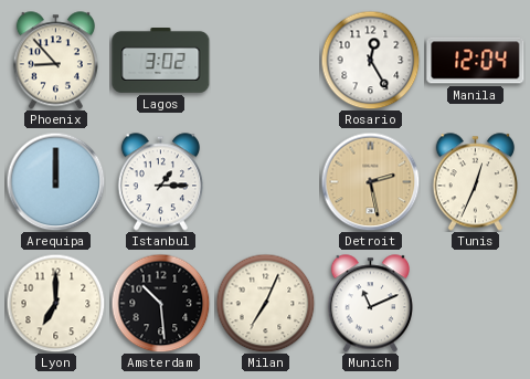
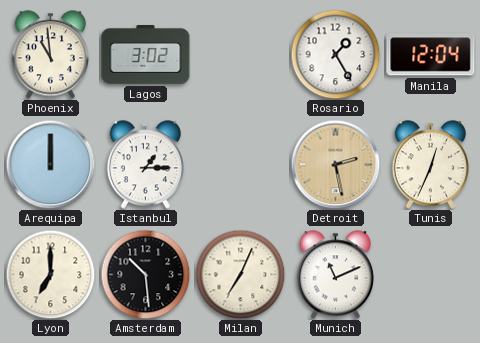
Phoenix: 8:53 -> 10:59
Rosario: 12:25 -> 1:25
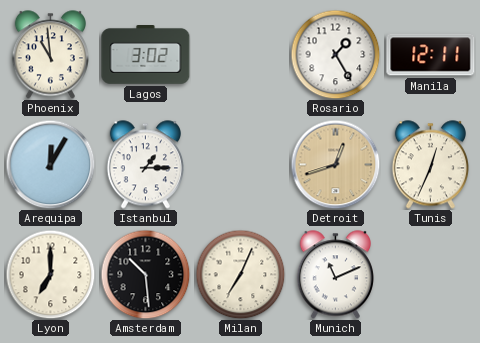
Manila: 12:04 -> 12:11
Arequipa: 12:00 -> 12:05
Detroit: 2:28 -> 12:42
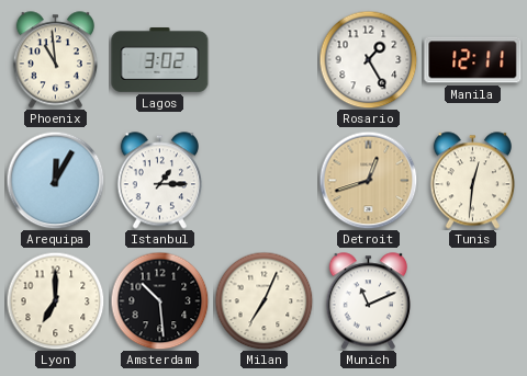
Tunis: 12:34 -> 12:31
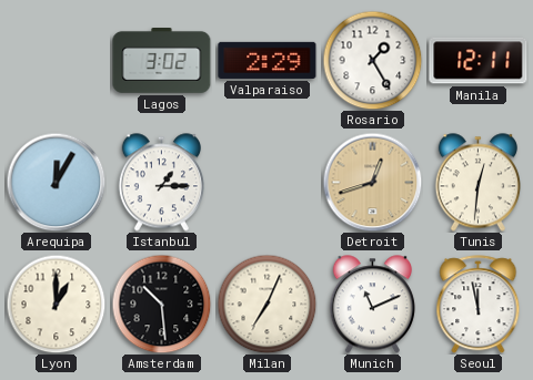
Phoenix: 10:59 -> none
Valparaiso: none -> 2:29
Lyon: 7:00 -> 1:00
Seoul: none -> 11:58
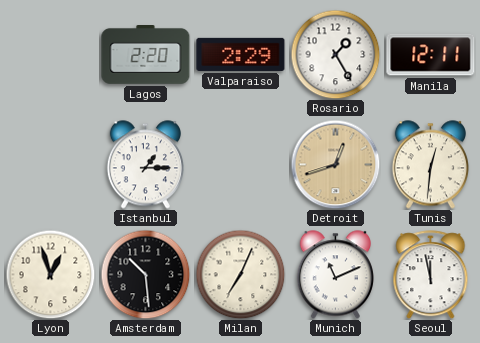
Lagos: 3:02 -> 2:20
Arequipa: 12:05 -> none
Lyon: 1:00 -> 12:57
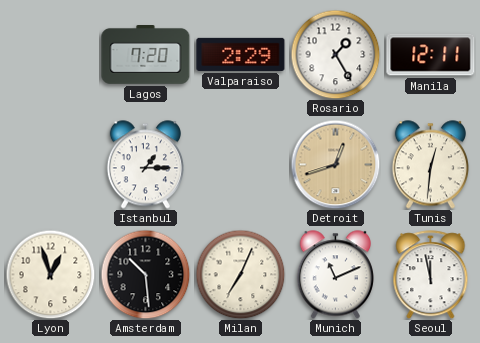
Lagos: 2:20 -> 7:20
